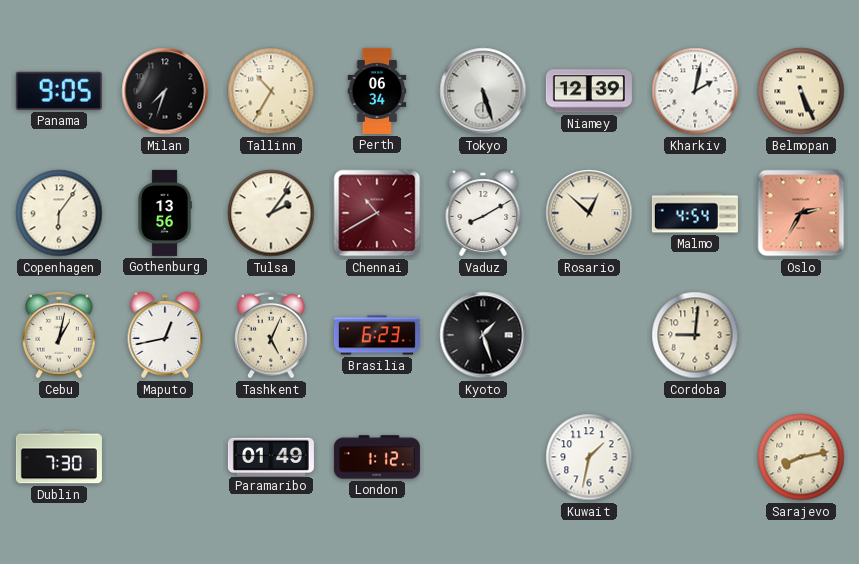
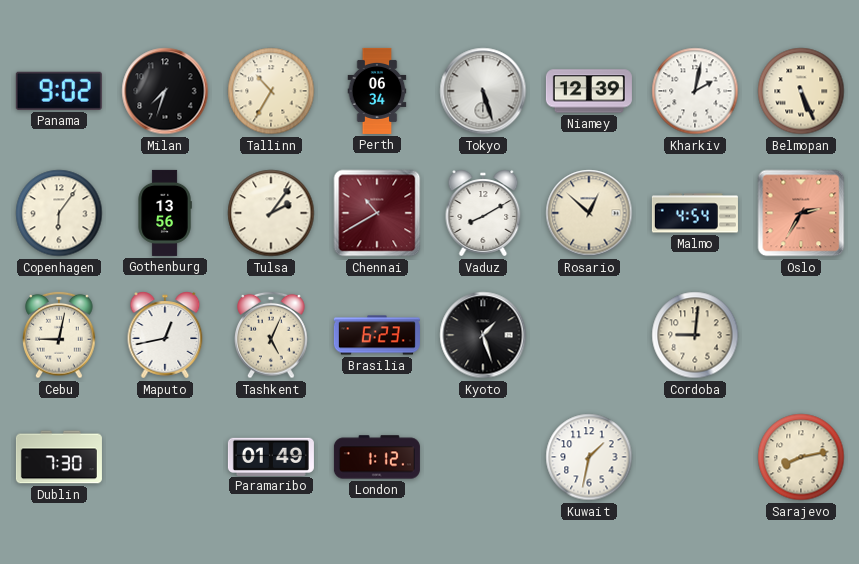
Panama: 9:05 -> 9:02
Cebu: 1:02 -> 9:02
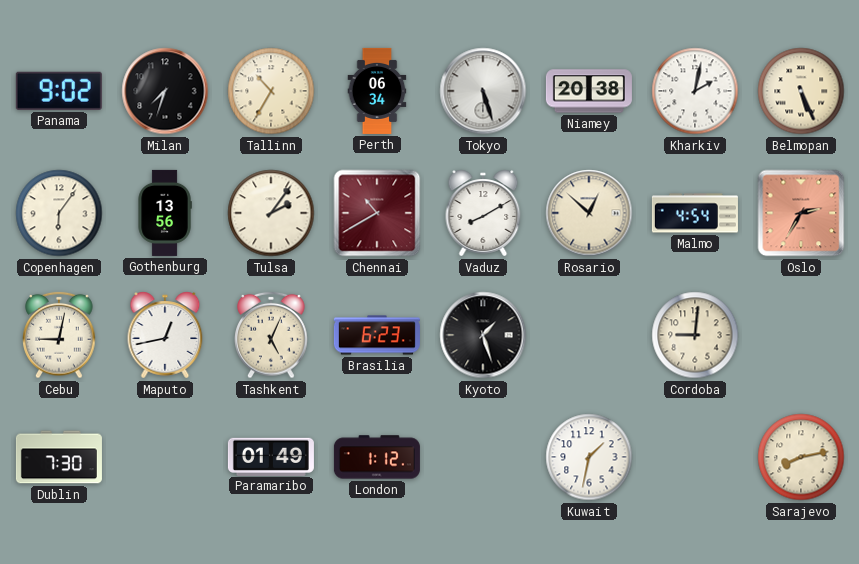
Niamey: 12:39 -> 20:38
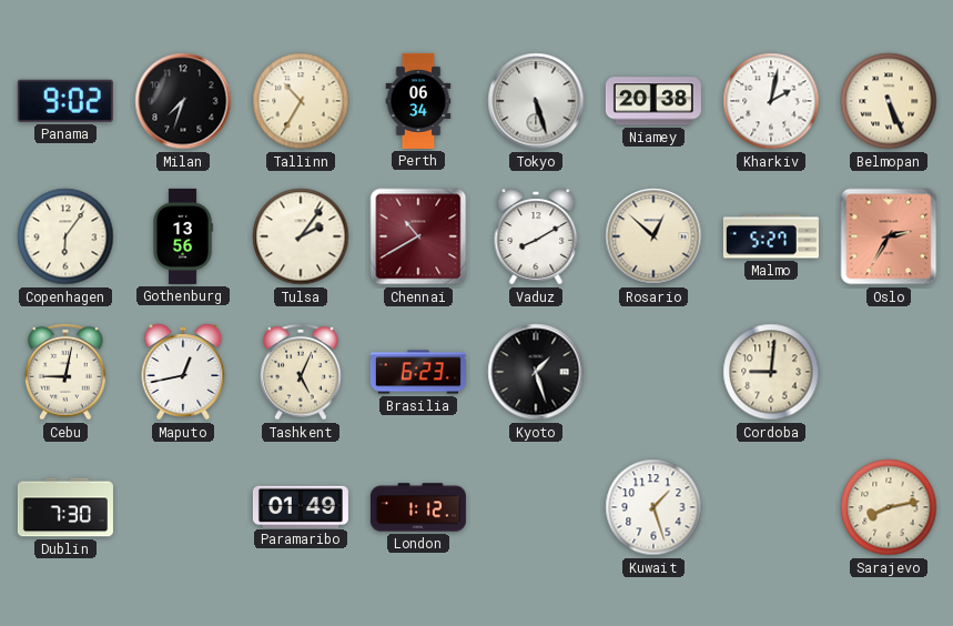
Malmo: 4:54 -> 5:27
Kuwait: 1:32 -> 1:27
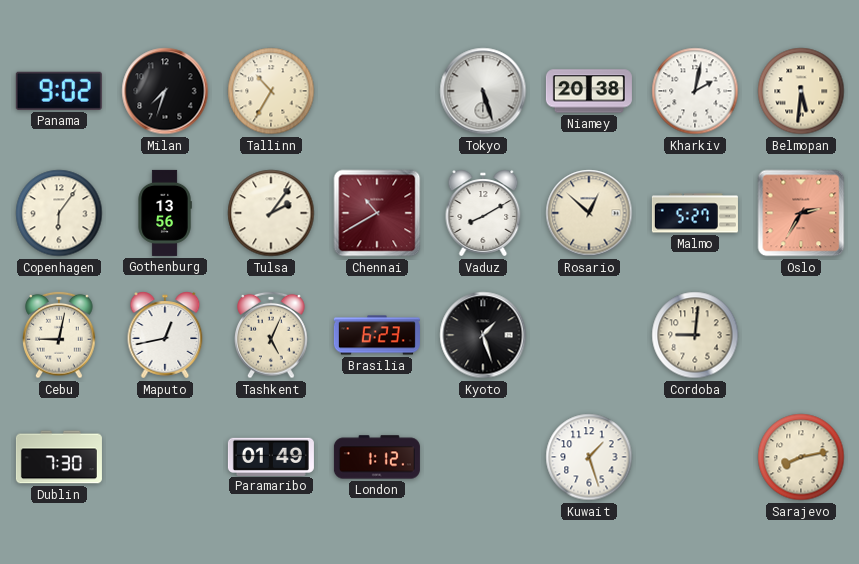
Perth: 06:34 -> none
Belmopan: 5:26 -> 5:31
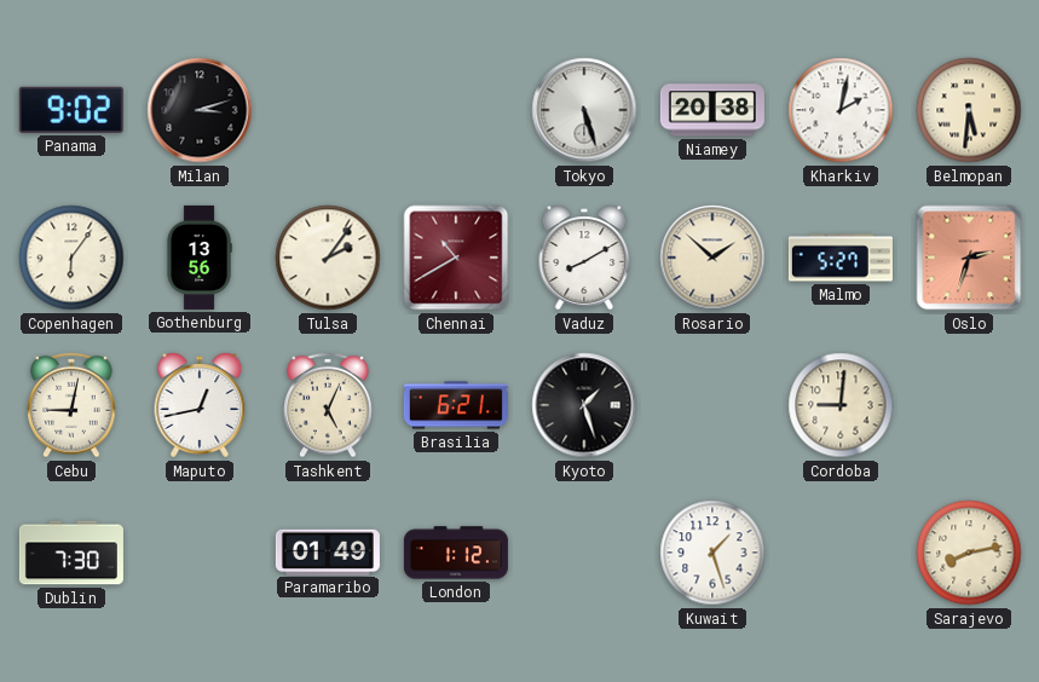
Milan: 7:33 -> 3:12
Tallinn: 10:35 -> none
Rosario: 12:52 -> 1:52
Oslo: 2:35 -> 2:33
Brasilia: 6:23 -> 6:21
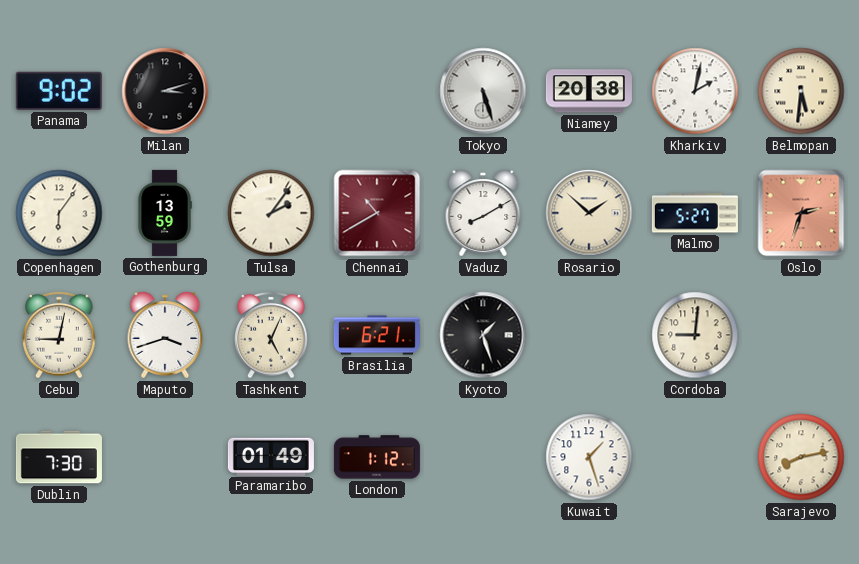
Gothenburg: 13:56 -> 13:59
Maputo: 12:43 -> 3:42
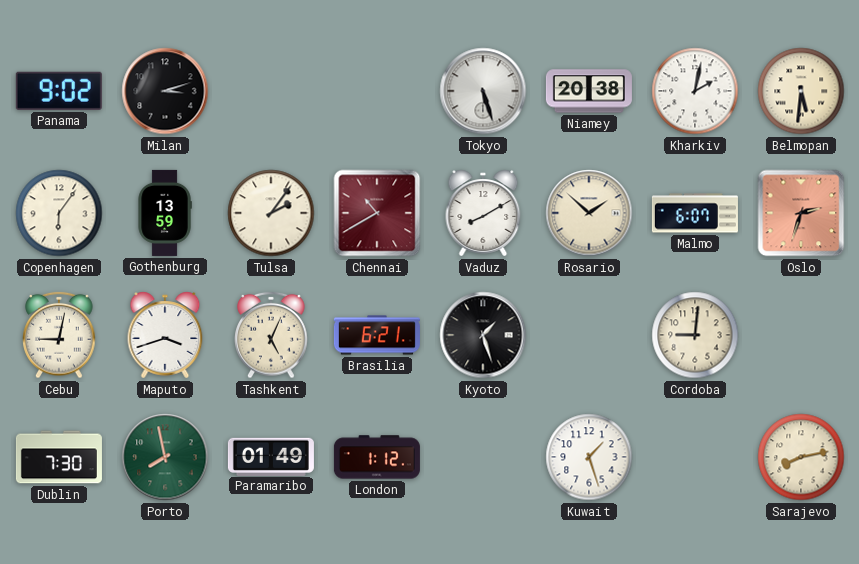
Malmo: 5:27 -> 6:07
Porto: none -> 7:58
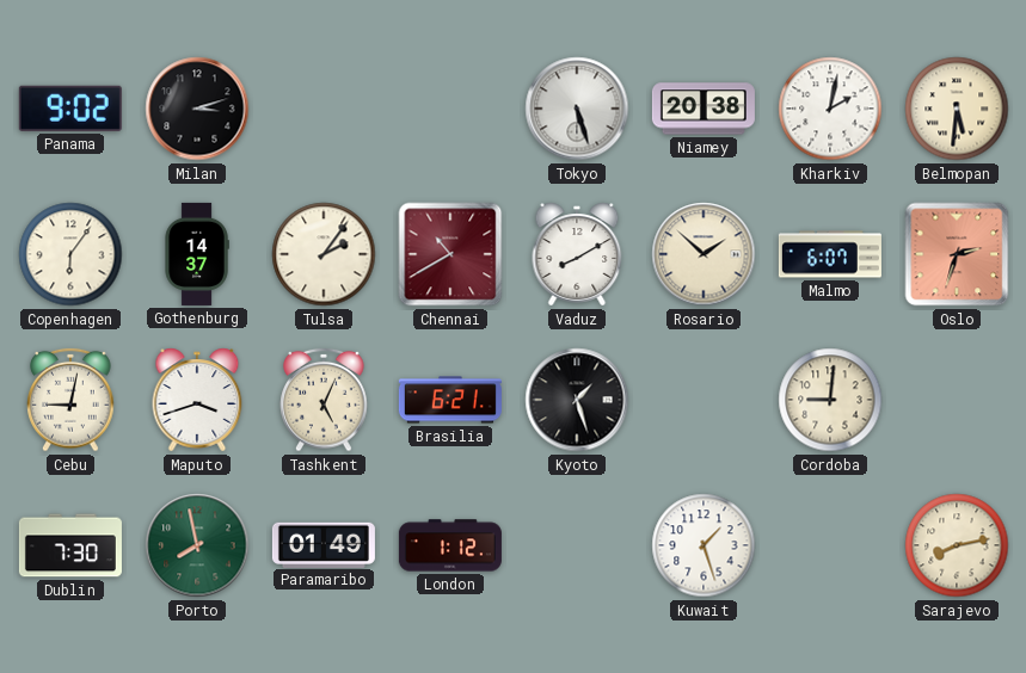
Gothenburg: 13:59 -> 14:37
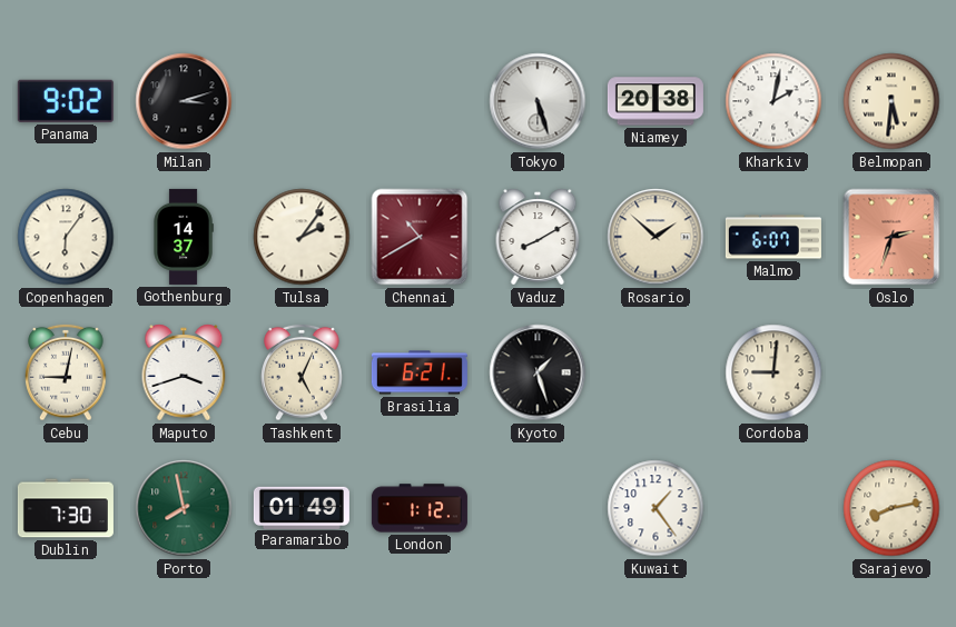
Kuwait: 1:27 -> 1:24
